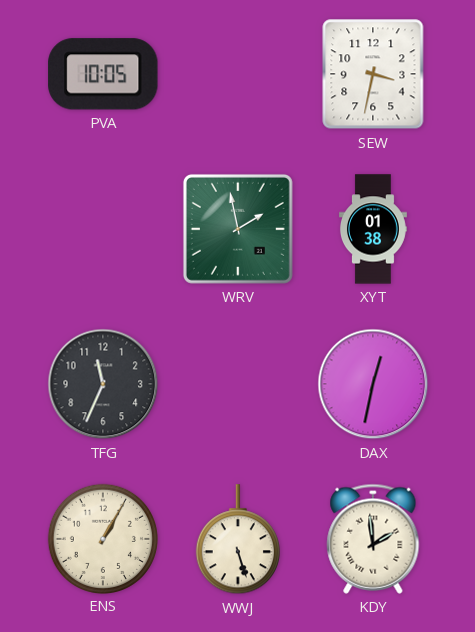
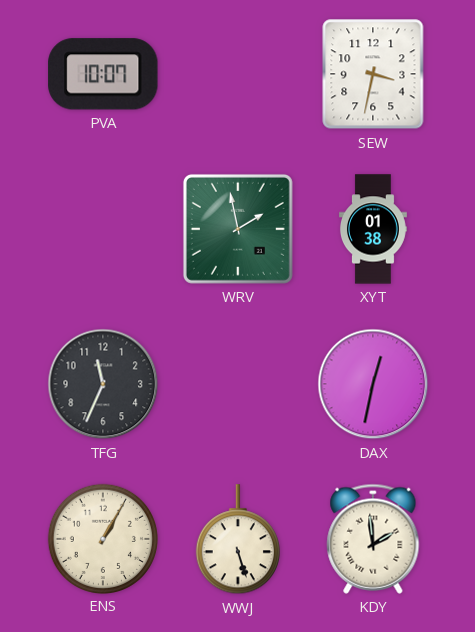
PVA: 10:05 -> 10:07
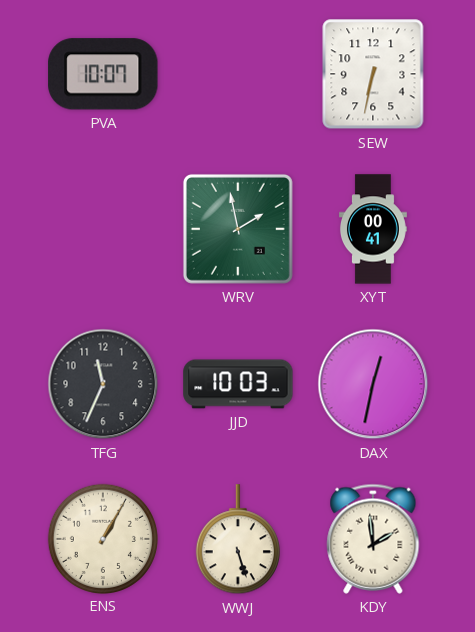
SEW: 3:32 -> 6:32
XYT: 01:38 -> 00:41
JJD: none -> 10:03
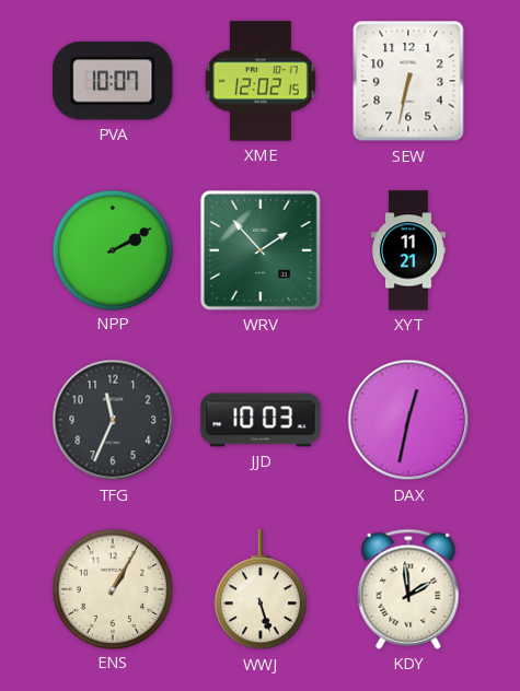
XME: none -> 12:02
NPP: none -> 2:10
WRV: 1:58 -> 1:53
XYT: 00:41 -> 11:21
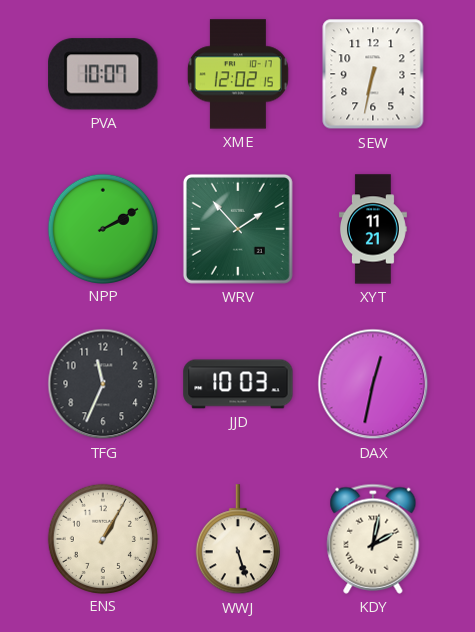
KDY: 1:59 -> 2:02
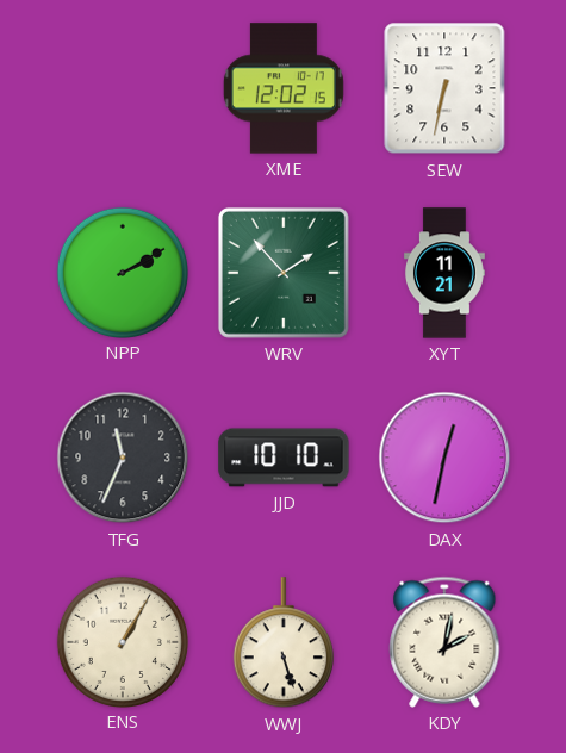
PVA: 10:07 -> none
JJD: 10:03 -> 10:10
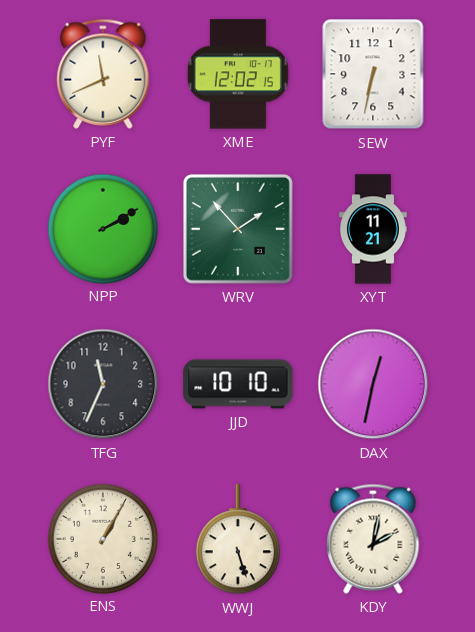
PYF: none -> 11:41
